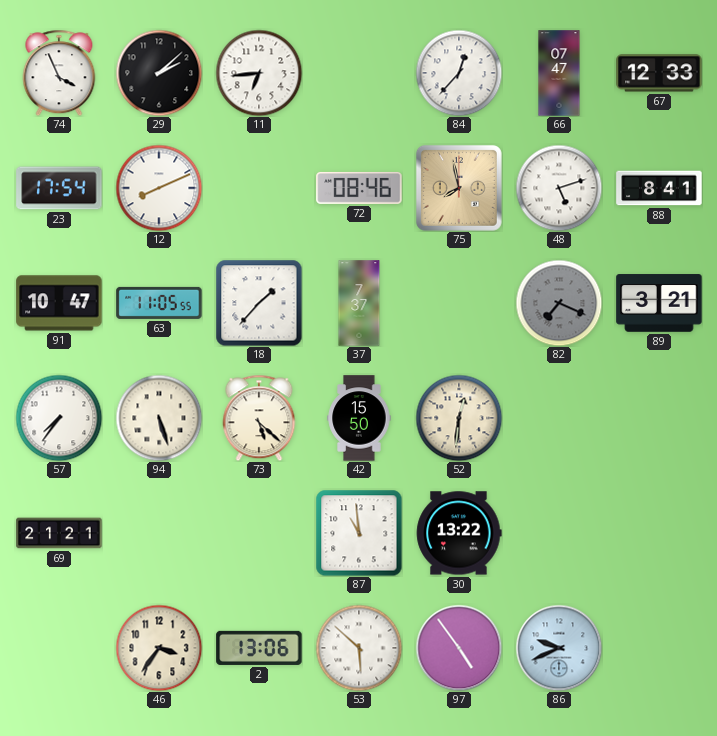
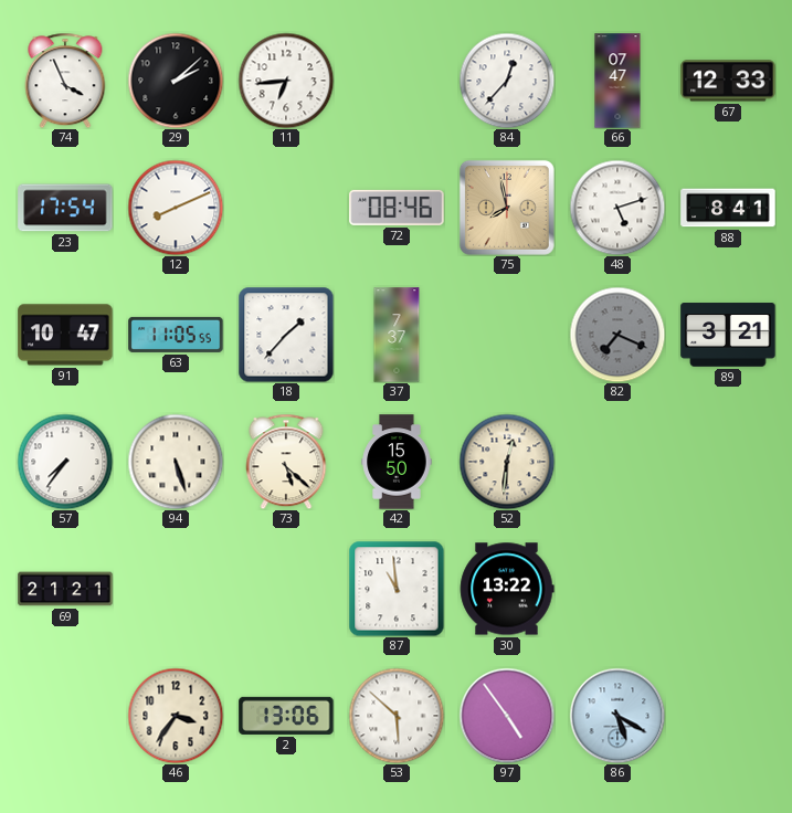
86: 9:41 -> 5:20
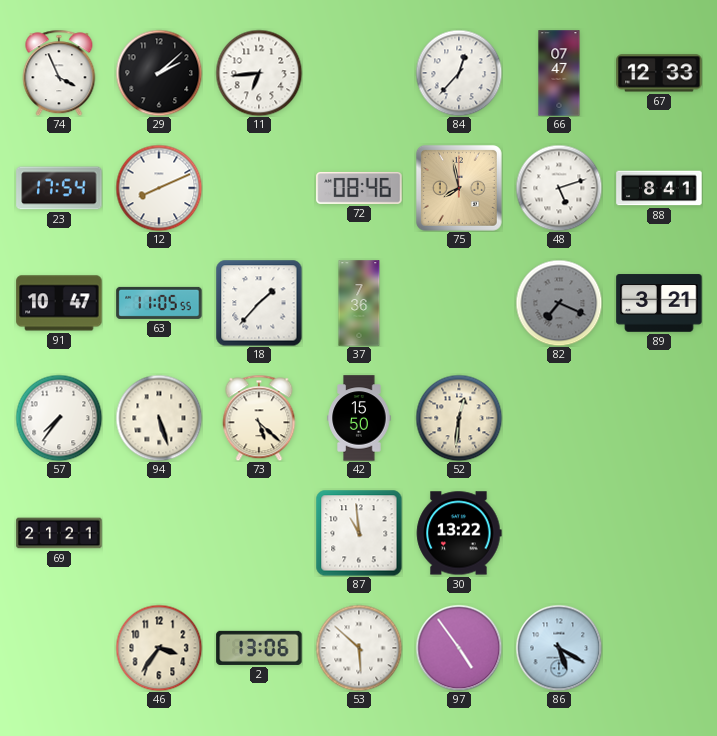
37: 7:37 -> 7:36
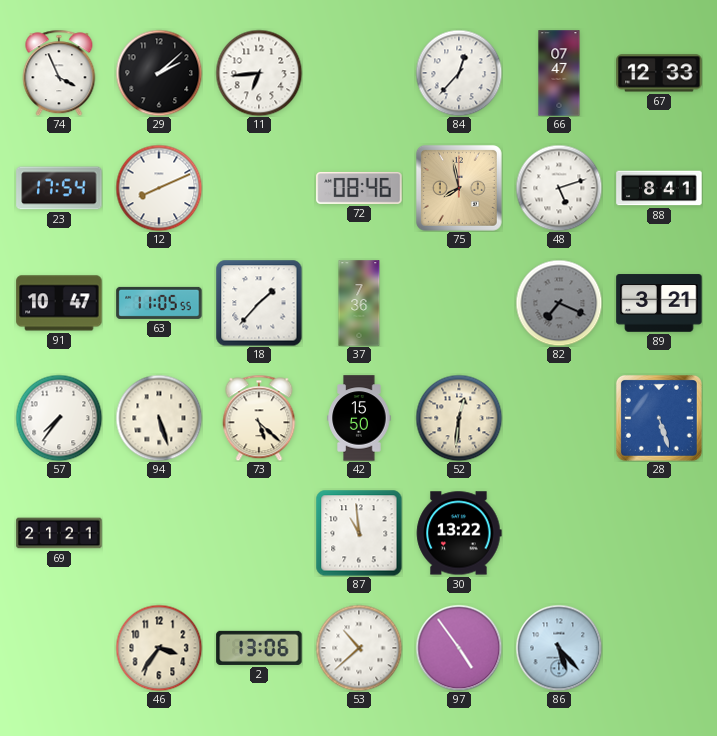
28: none -> 5:27
53: 5:52 -> 10:38
86: 5:20 -> 5:23
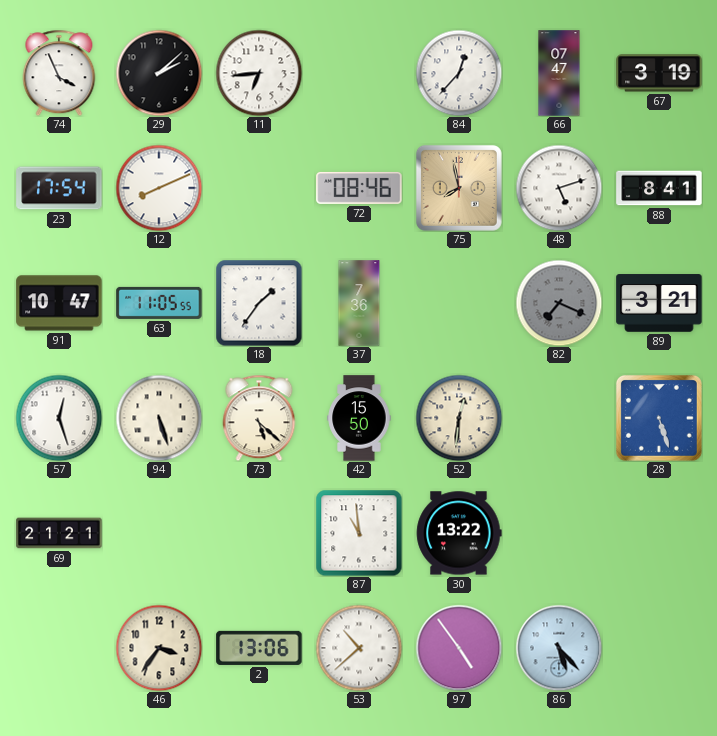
67: 12:33 -> 3:19
18: 1:37 -> 1:36
57: 7:36 -> 12:27
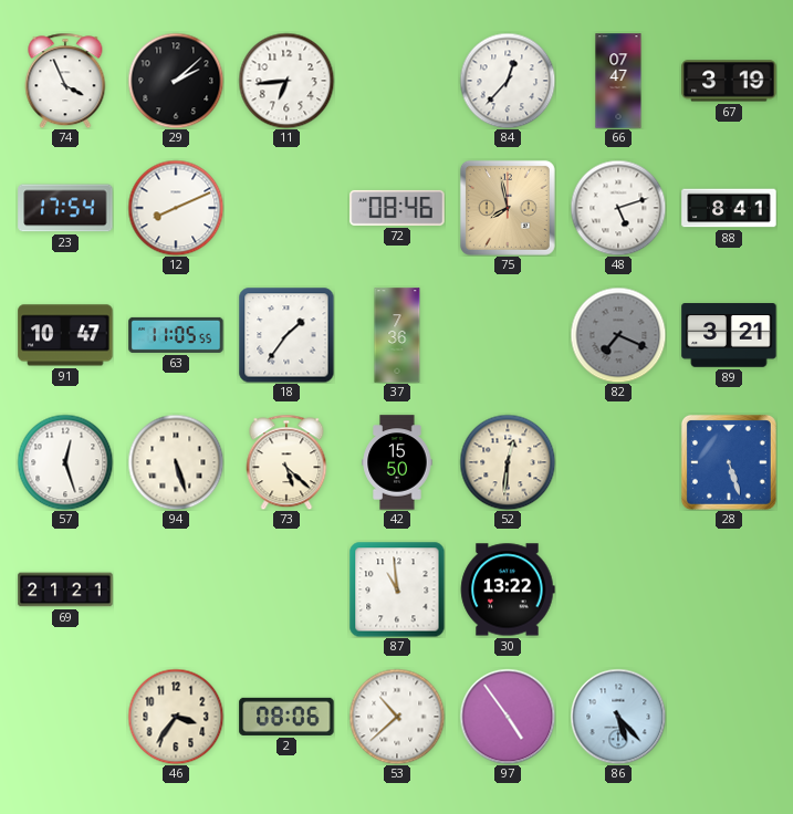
2: 13:06 -> 08:06
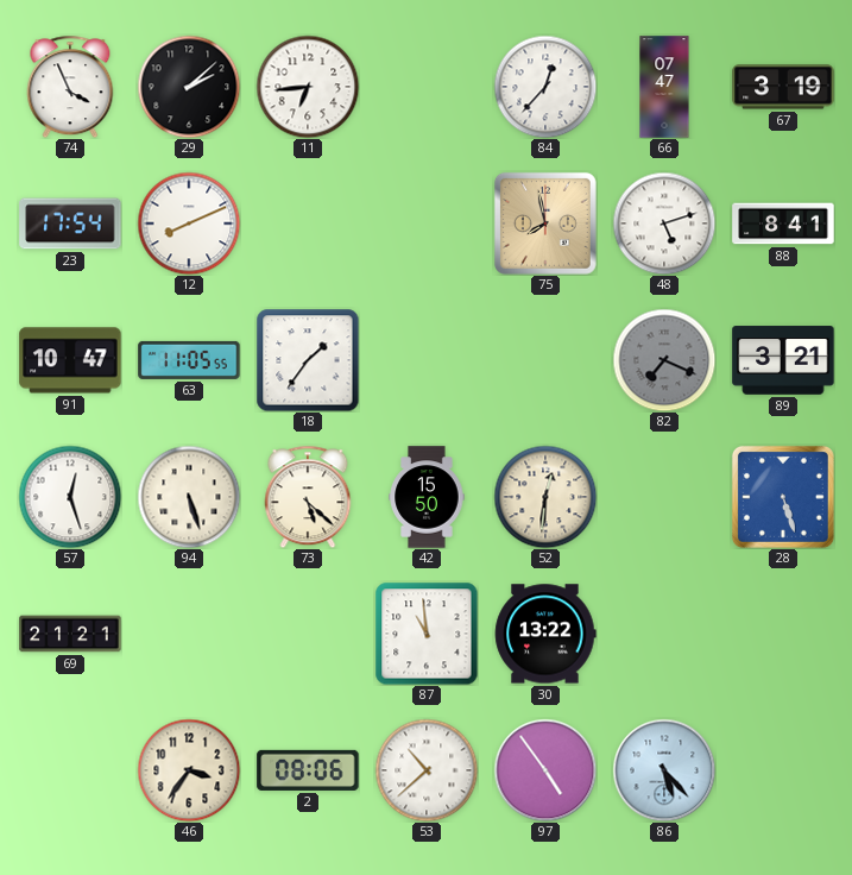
72: 08:46 -> none
37: 7:36 -> none
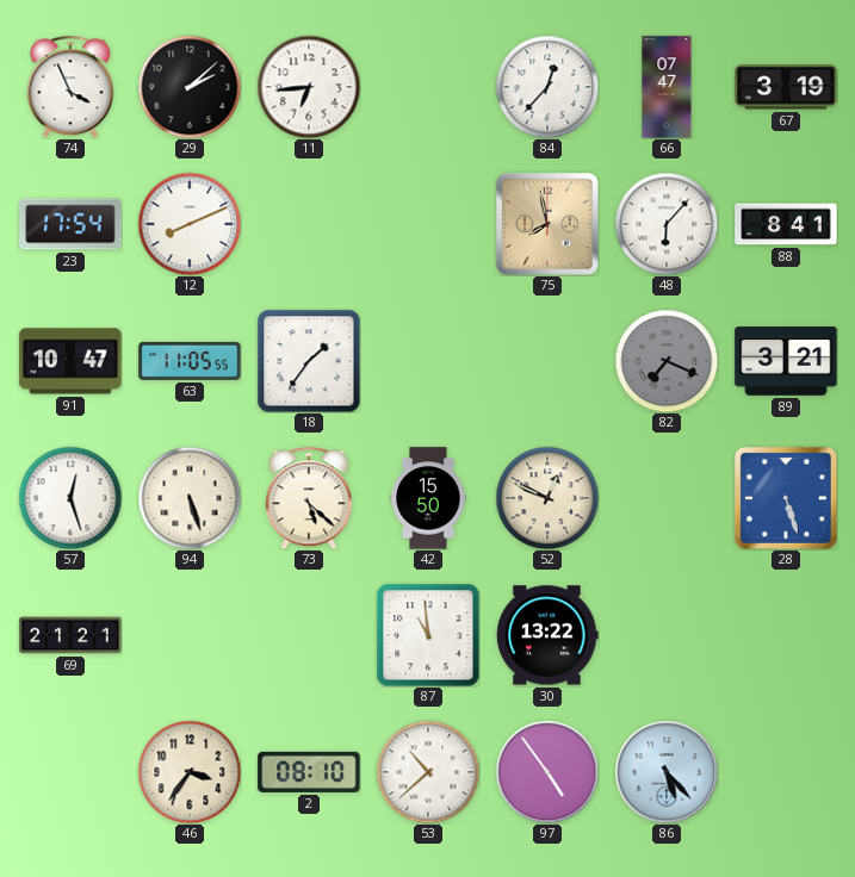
48: 5:12 -> 6:07
52: 12:31 -> 12:49
2: 08:06 -> 08:10
